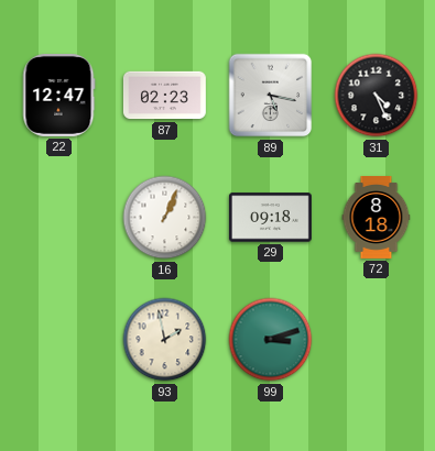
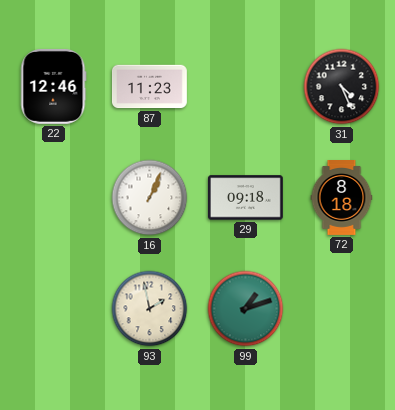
22: 12:47 -> 12:46
87: 02:23 -> 11:23
89: 5:17 -> none
99: 3:12 -> 1:12
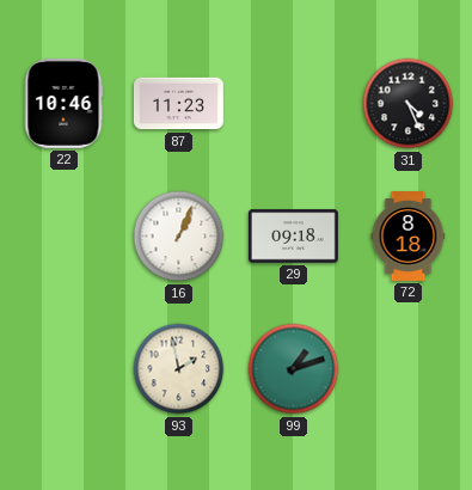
22: 12:46 -> 10:46
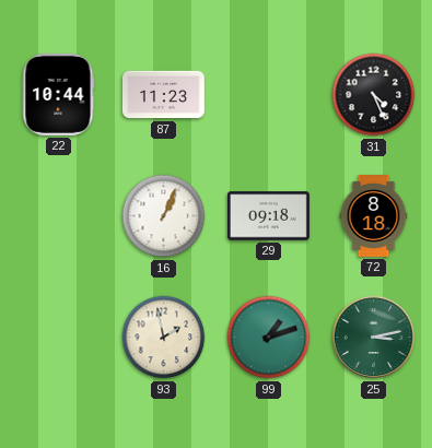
22: 10:46 -> 10:44
25: none -> 3:13
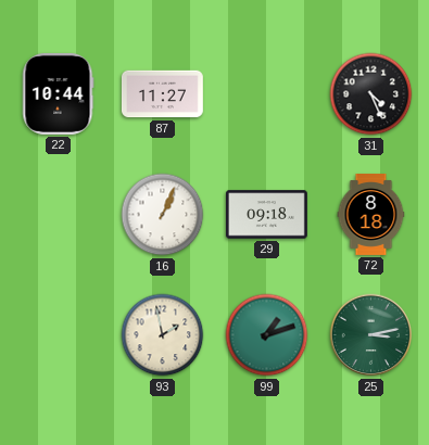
87: 11:23 -> 11:27
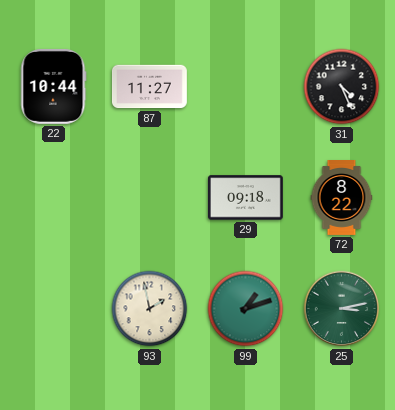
16: 1:04 -> none
72: 8:18 -> 8:22
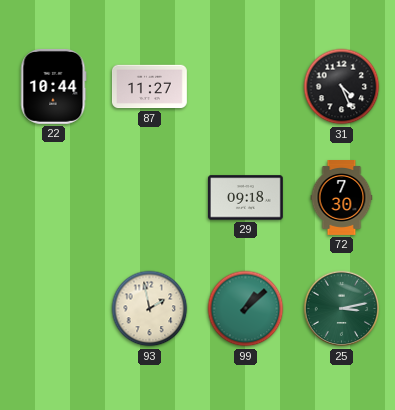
72: 8:22 -> 7:30
99: 1:12 -> 1:08
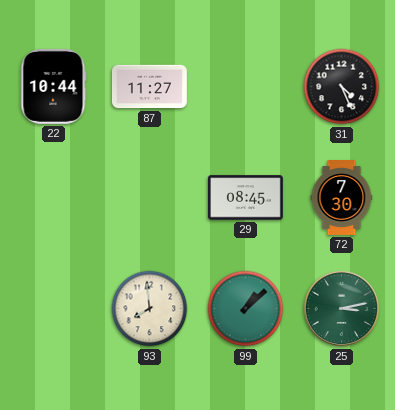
29: 09:18 -> 08:45
93: 1:58 -> 7:59
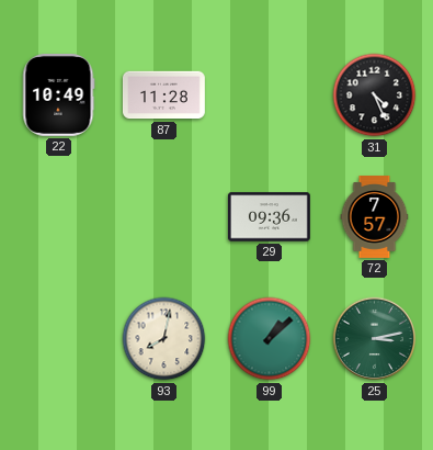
22: 10:44 -> 10:49
87: 11:27 -> 11:28
29: 08:45 -> 09:36
72: 7:30 -> 7:57
93: 7:59 -> 8:02
